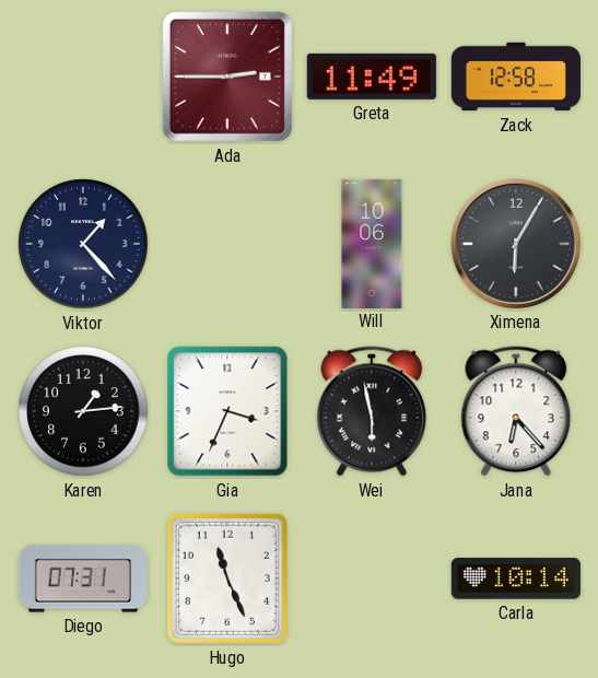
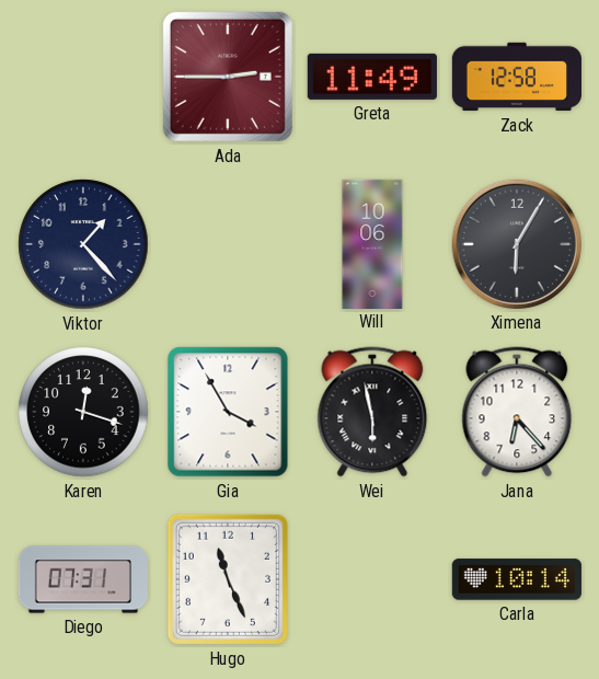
Karen: 1:14 -> 12:18
Gia: 3:34 -> 3:55
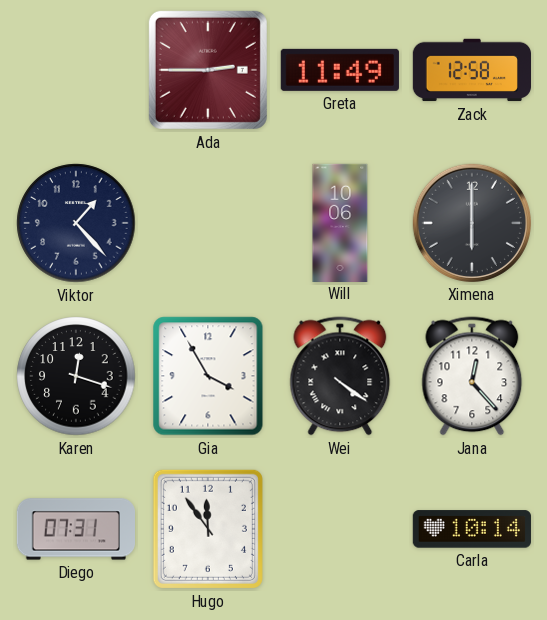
Ximena: 6:05 -> 6:00
Wei: 5:58 -> 4:21
Jana: 6:23 -> 12:23
Hugo: 11:26 -> 11:54
